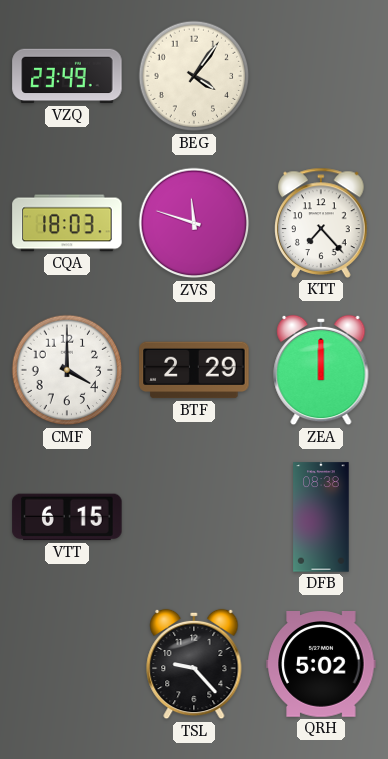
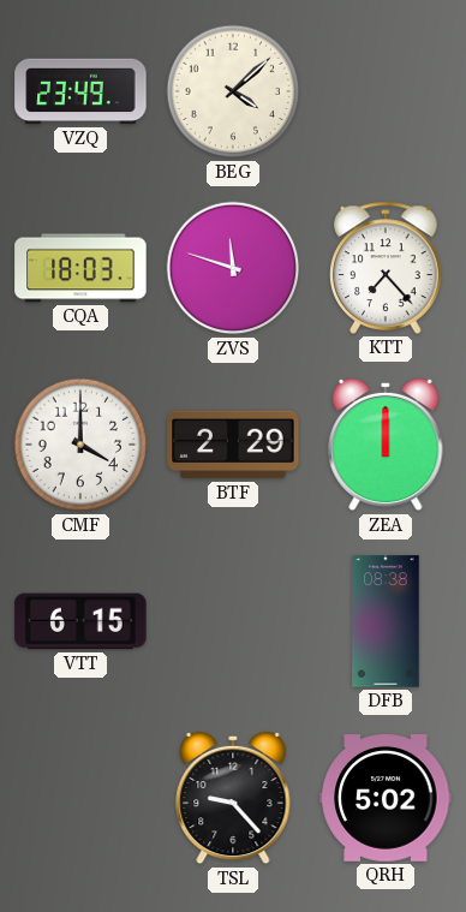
BEG: 4:06 -> 4:08
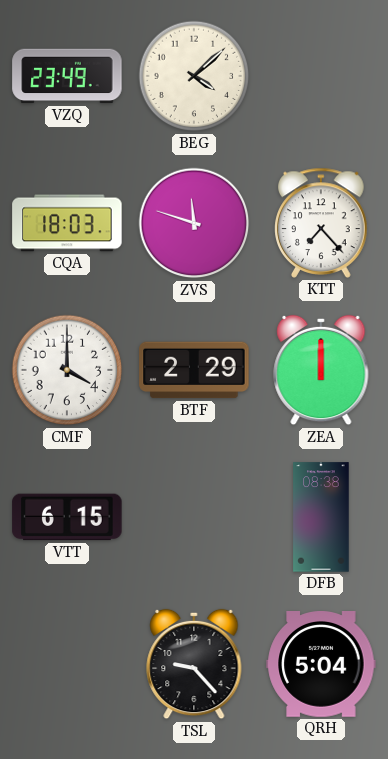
QRH: 5:02 -> 5:04
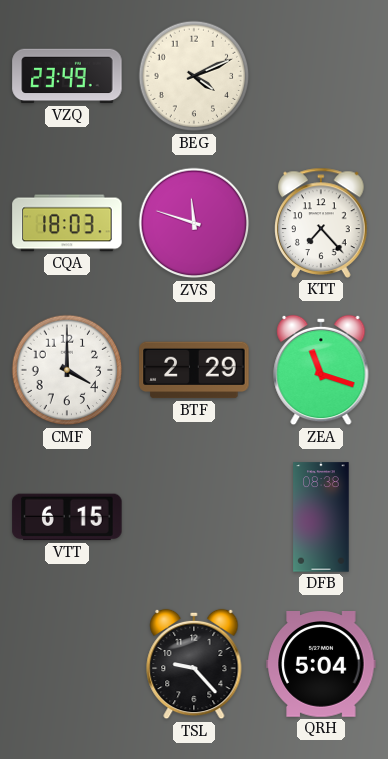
BEG: 4:08 -> 4:11
ZEA: 12:00 -> 11:18
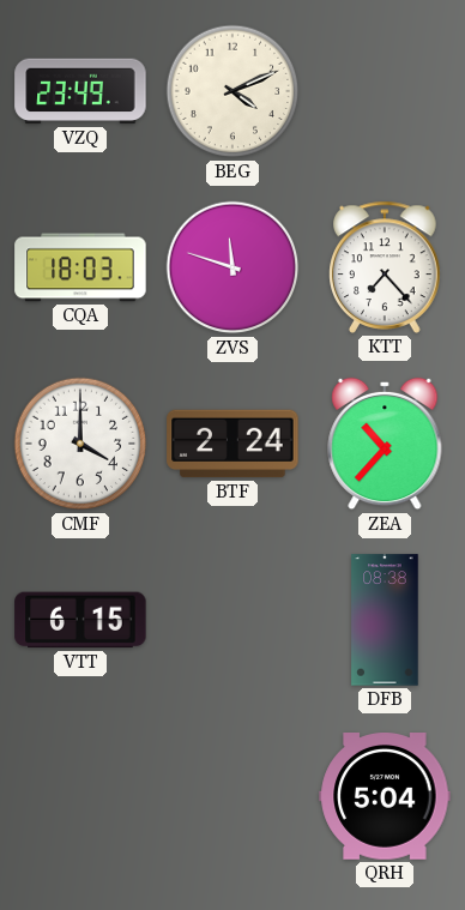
BTF: 2:29 -> 2:24
ZEA: 11:18 -> 10:37
TSL: 9:23 -> none
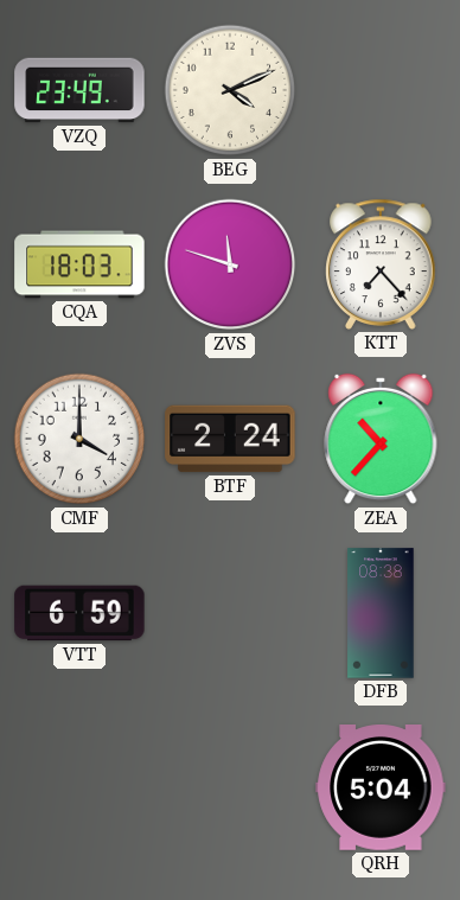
VTT: 6:15 -> 6:59
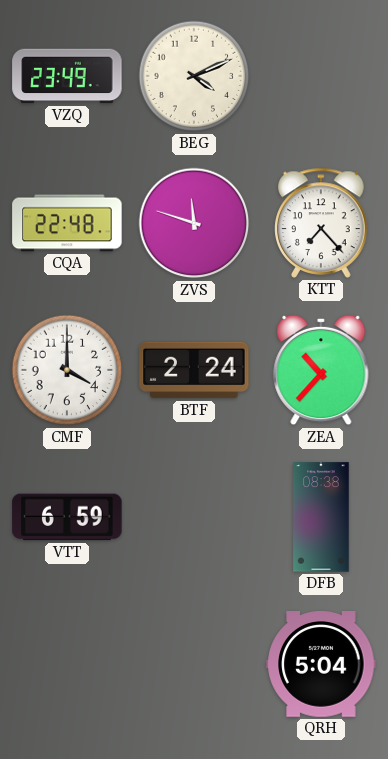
CQA: 18:03 -> 22:48
